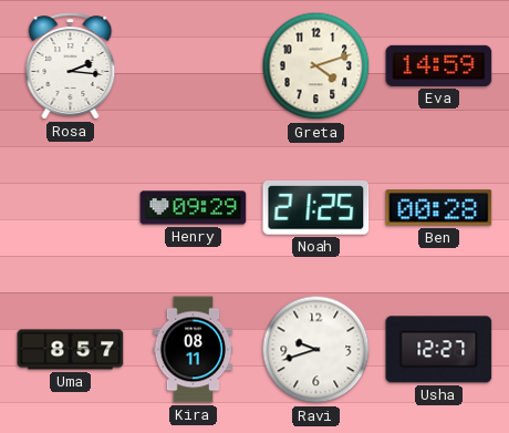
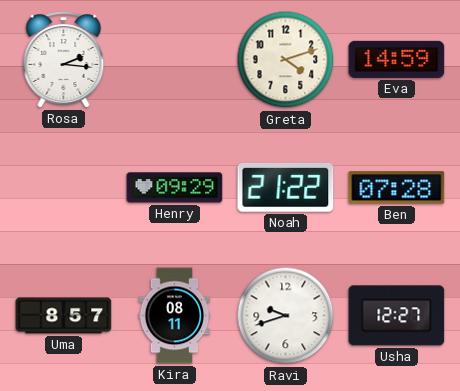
Noah: 21:25 -> 21:22
Ben: 00:28 -> 07:28
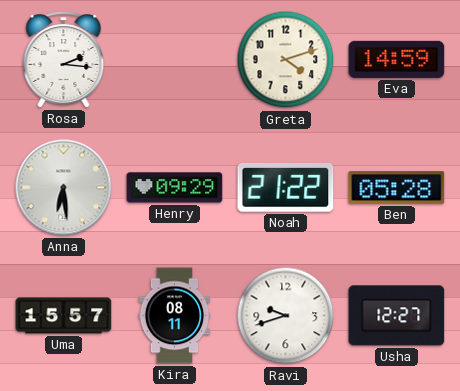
Anna: none -> 6:29
Ben: 07:28 -> 05:28
Uma: 8:57 -> 15:57
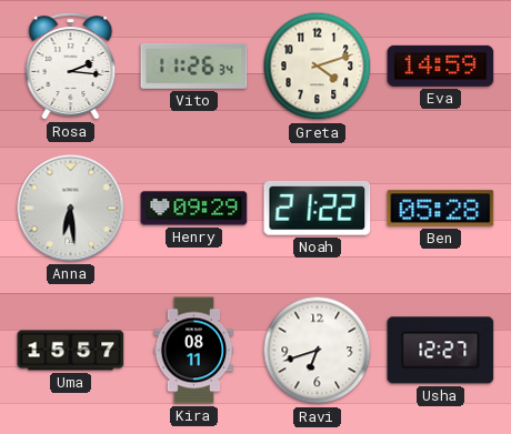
Vito: none -> 11:26
Ravi: 9:42 -> 6:42
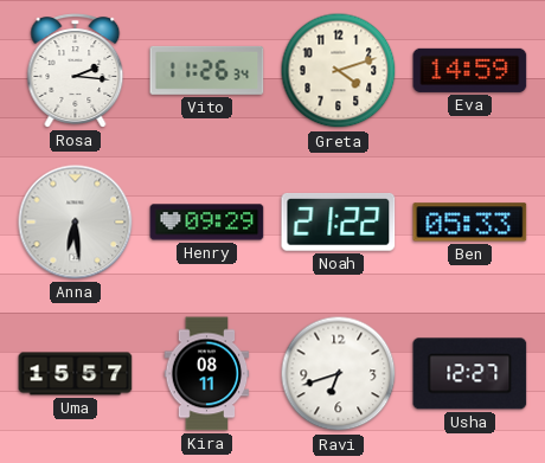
Ben: 05:28 -> 05:33
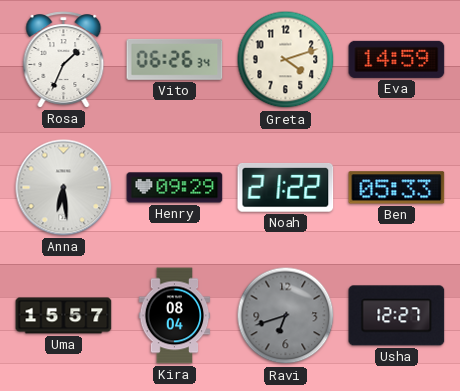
Rosa: 2:16 -> 1:34
Vito: 11:26 -> 06:26
Kira: 08:11 -> 08:04
Ravi dial: white -> grey
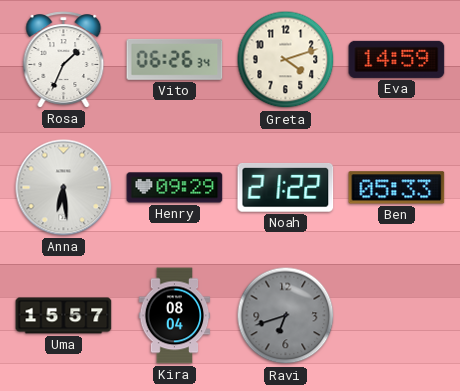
Usha: 12:27 -> none
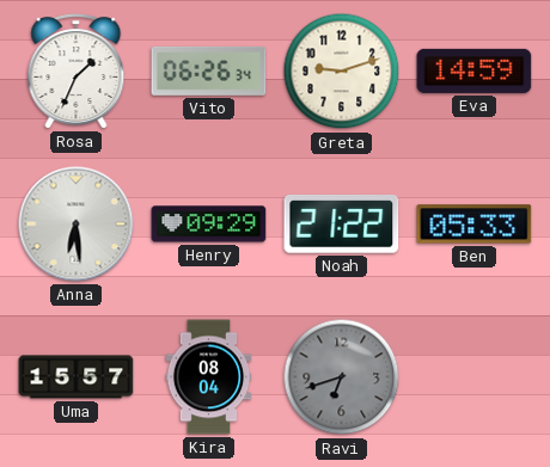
Greta: 4:12 -> 9:12
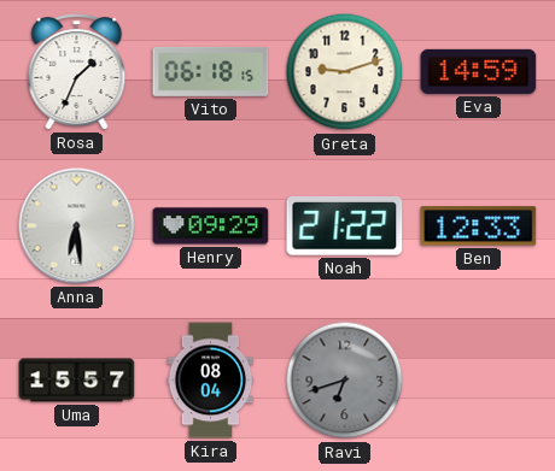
Vito: 06:26 -> 06:18
Ben: 05:33 -> 12:33
